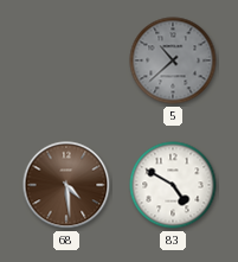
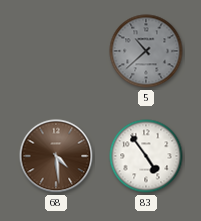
83: 4:50 -> 4:54
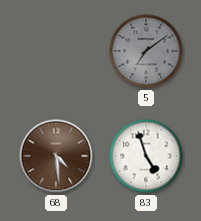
5: 10:38 -> 7:09
83: 4:54 -> 4:57
